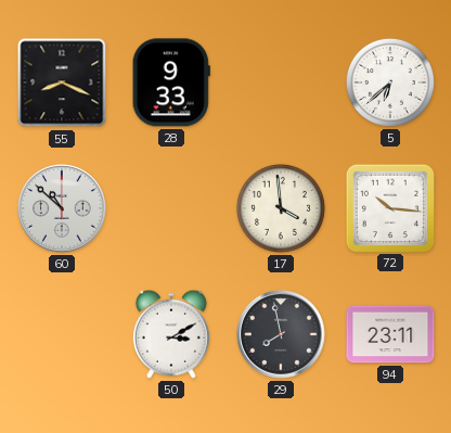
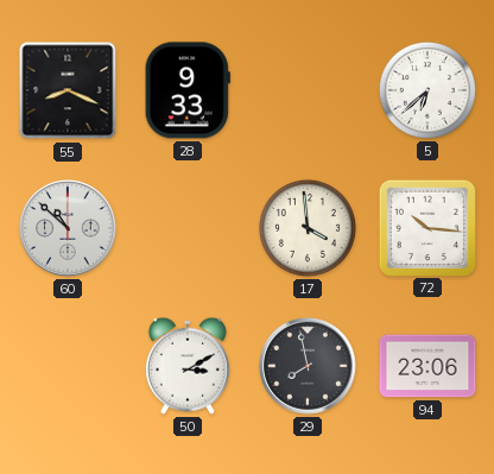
94: 23:11 -> 23:06
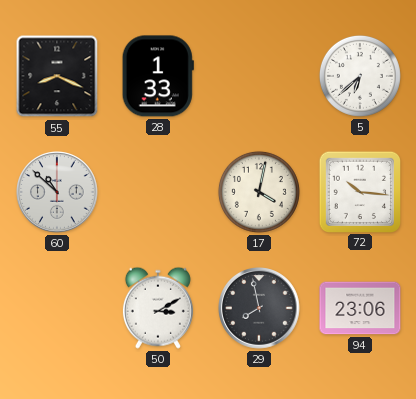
28: 9:33 -> 1:33
17: 3:59 -> 4:02
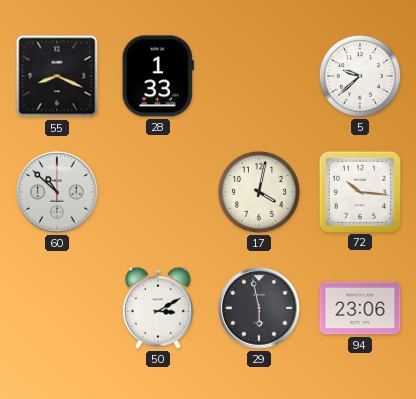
5: 6:38 -> 9:38
29: 7:58 -> 5:58
